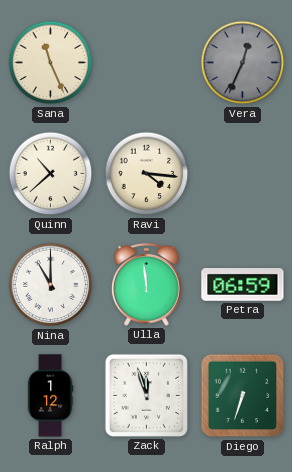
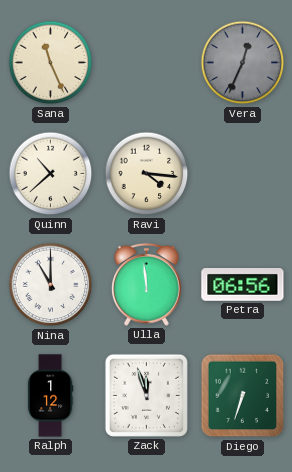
Petra: 06:59 -> 06:56
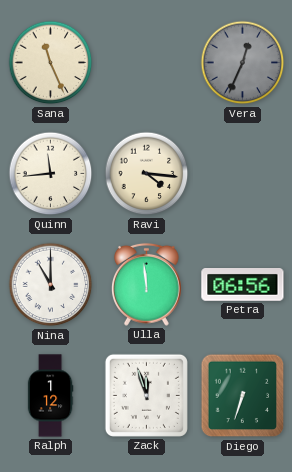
Quinn: 10:38 -> 11:44
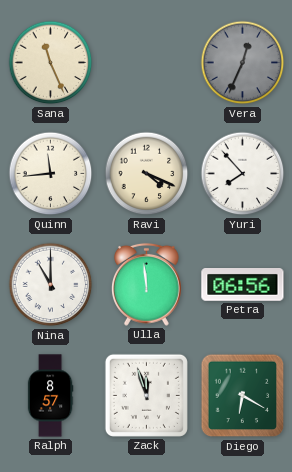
Ravi: 4:16 -> 4:19
Yuri: none -> 7:53
Ralph: 1:12 -> 8:57
Diego: 6:33 -> 6:20
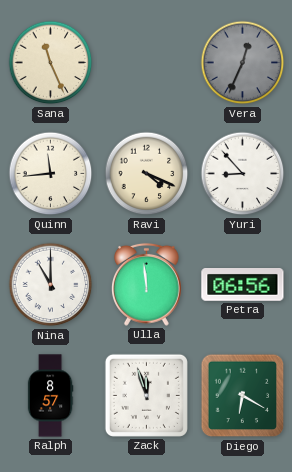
Yuri: 7:53 -> 8:53
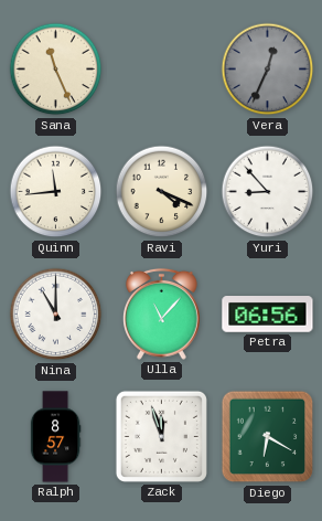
Ulla: 11:59 -> 11:07
